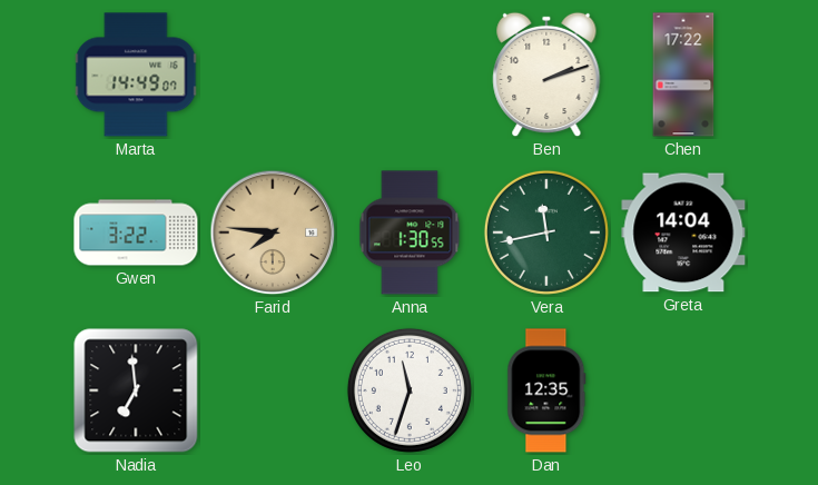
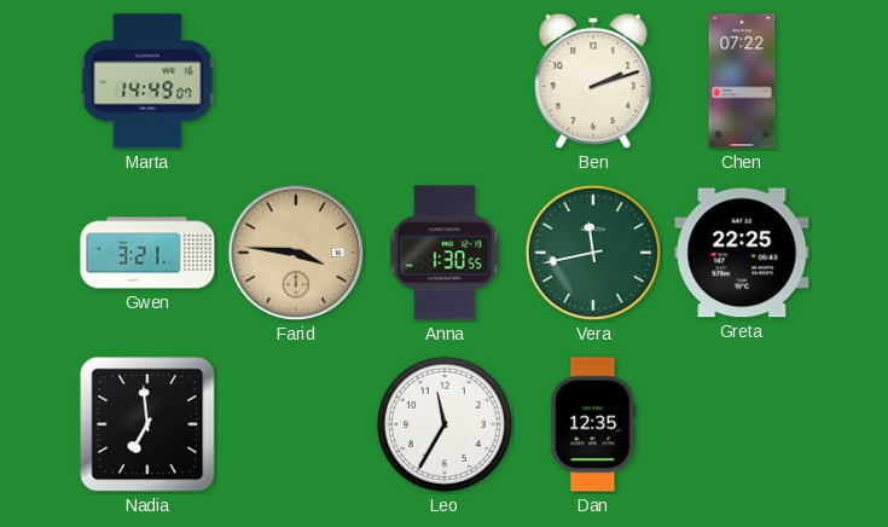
Chen: 17:22 -> 07:22
Gwen: 3:22 -> 3:21
Farid: 7:46 -> 3:46
Greta: 14:04 -> 22:25
Leo: 11:33 -> 11:35
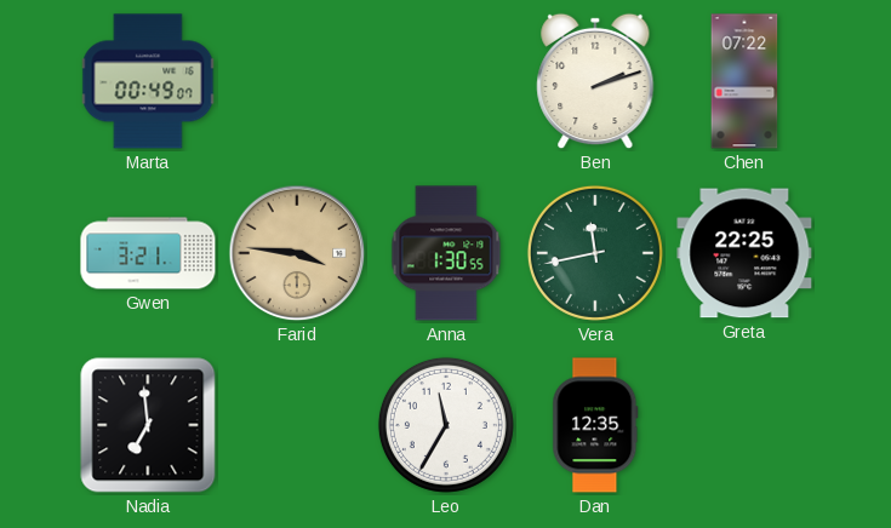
Marta: 14:49 -> 00:49
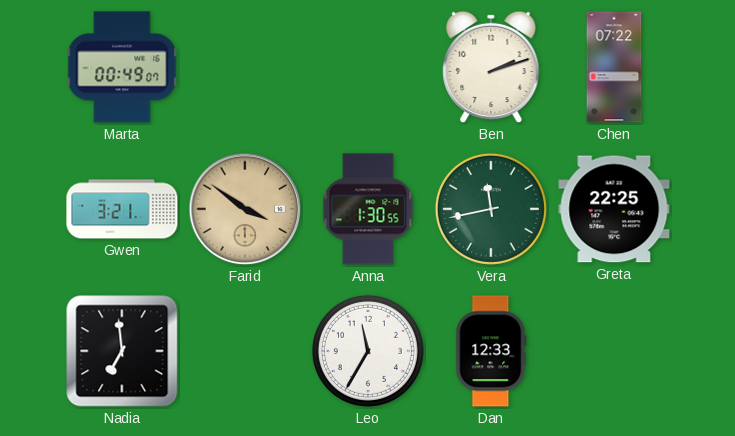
Farid: 3:46 -> 3:51
Dan: 12:35 -> 12:33
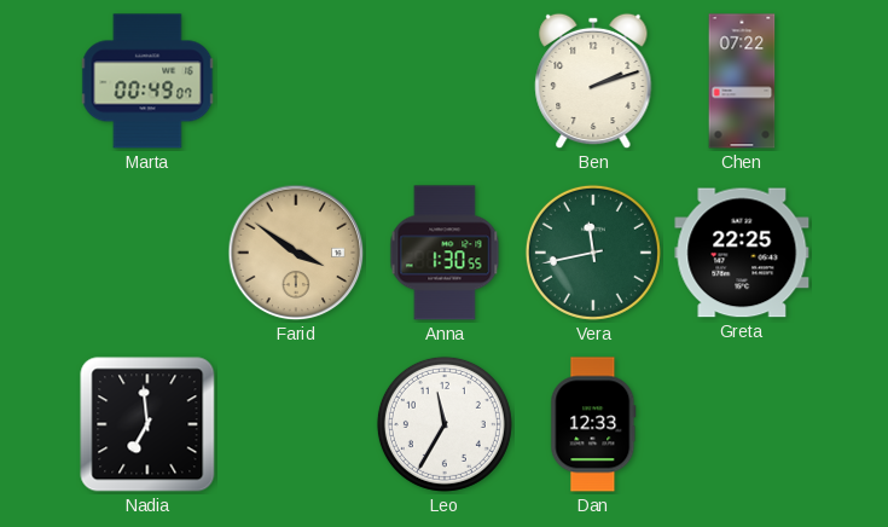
Gwen: 3:21 -> none
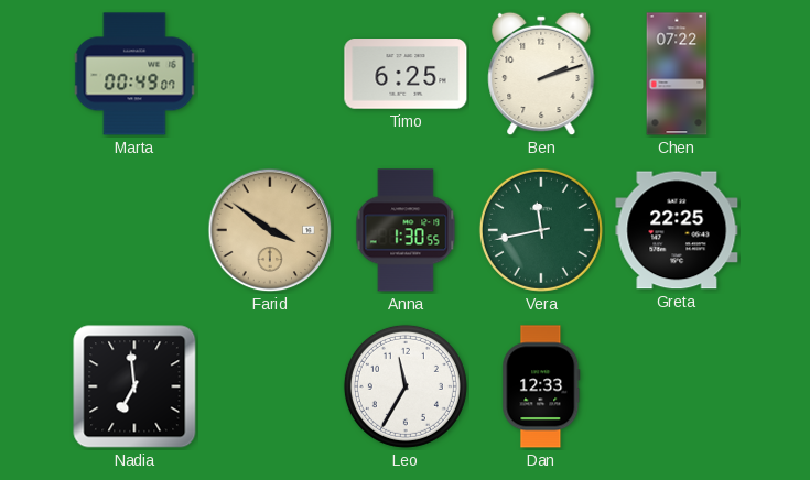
Timo: none -> 6:25
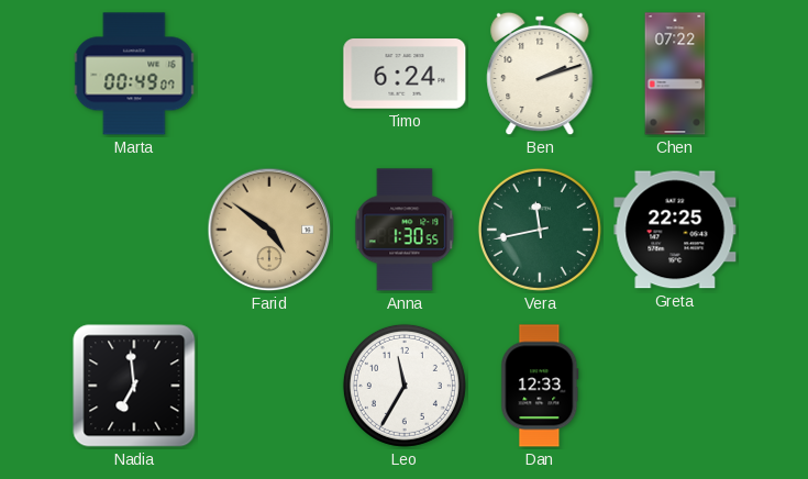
Timo: 6:25 -> 6:24
Farid: 3:51 -> 4:51
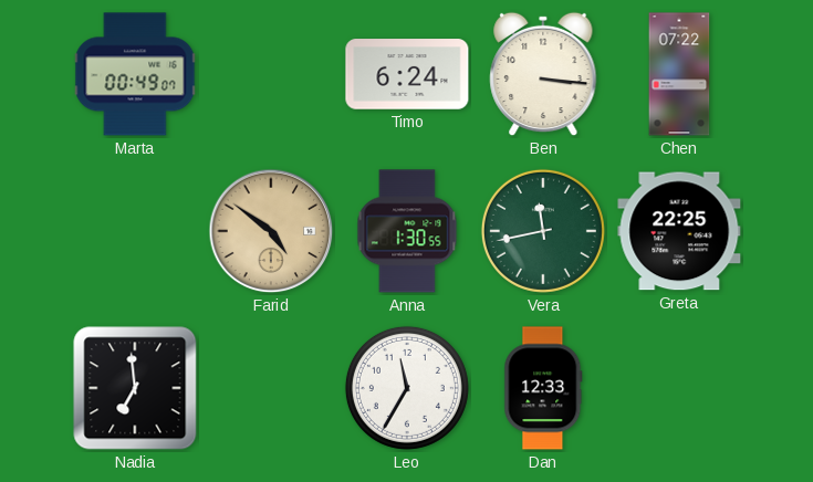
Ben: 2:12 -> 3:16
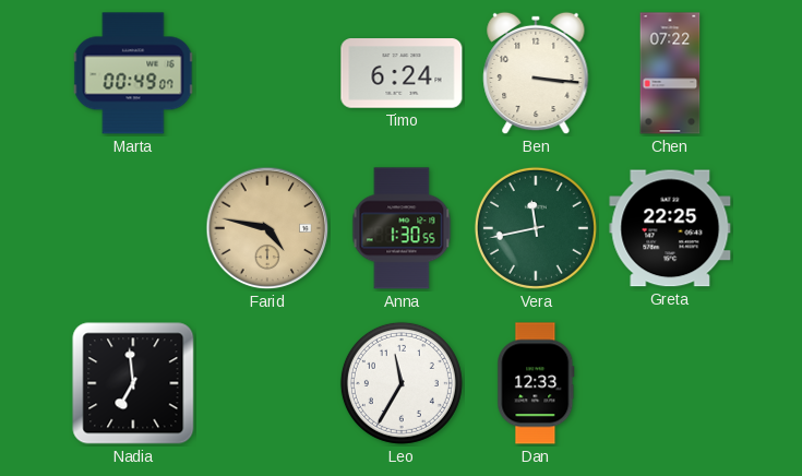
Farid: 4:51 -> 4:47
